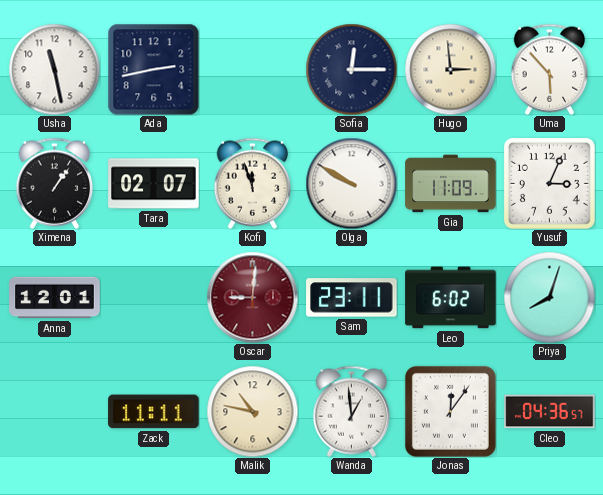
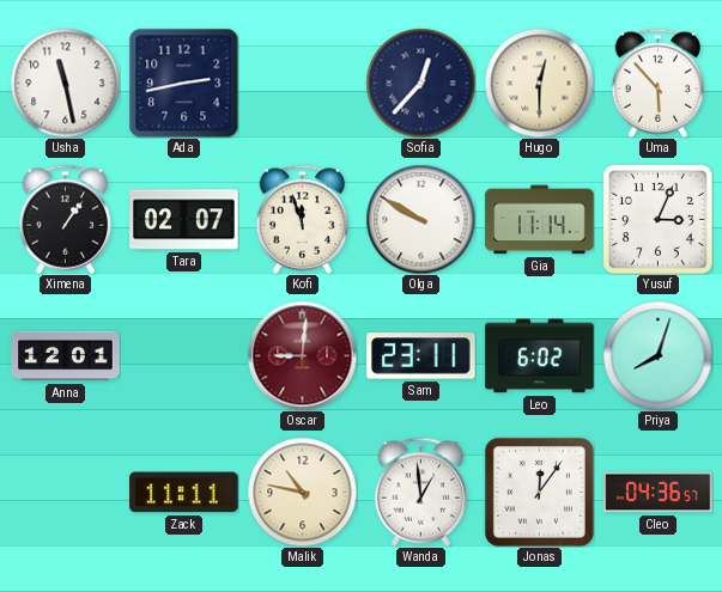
Sofia: 12:15 -> 12:37
Hugo: 2:59 -> 12:30
Gia: 11:09 -> 11:14
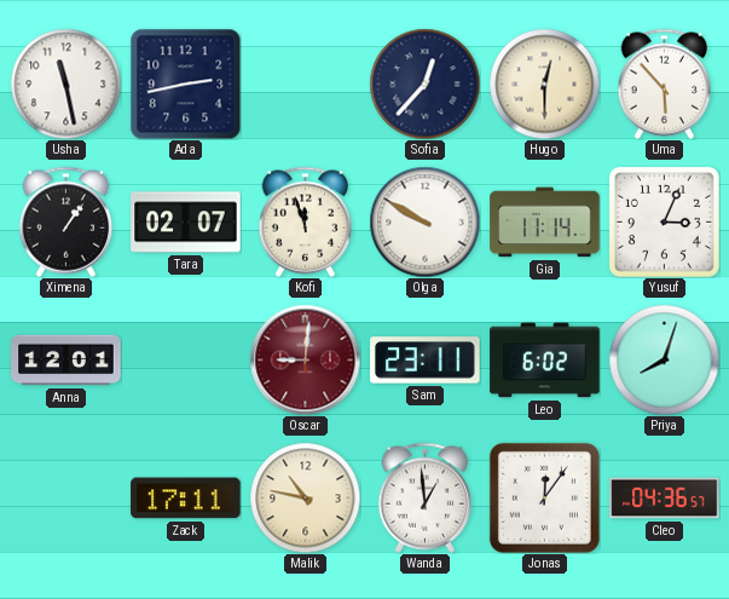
Zack: 11:11 -> 17:11
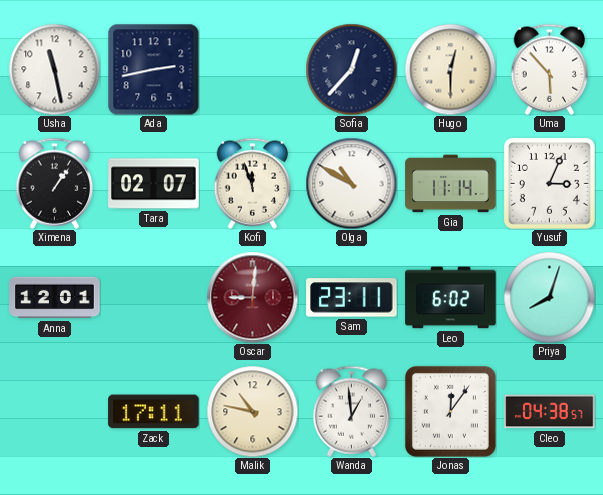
Olga: 9:50 -> 10:50
Cleo: 04:36 -> 04:38
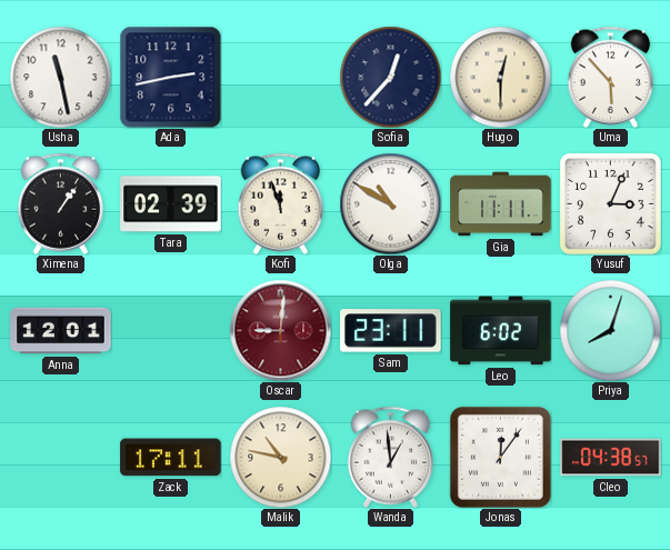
Tara: 02:07 -> 02:39
Gia: 11:14 -> 11:11
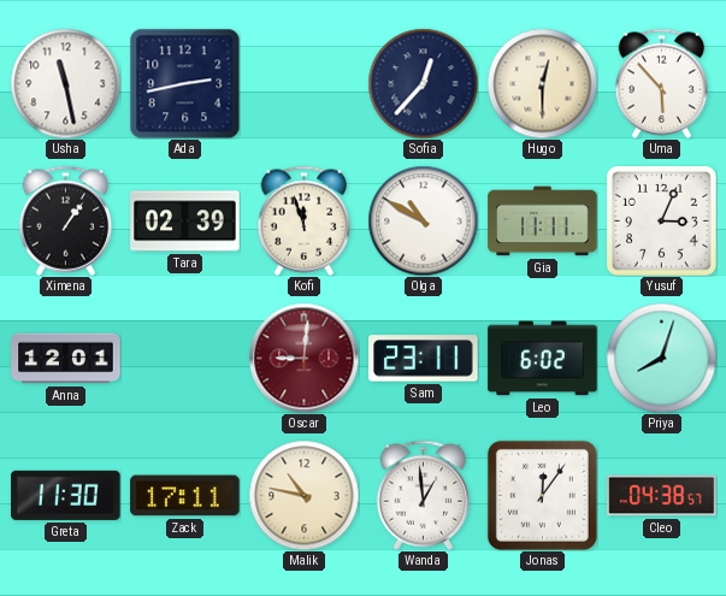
Greta: none -> 11:30
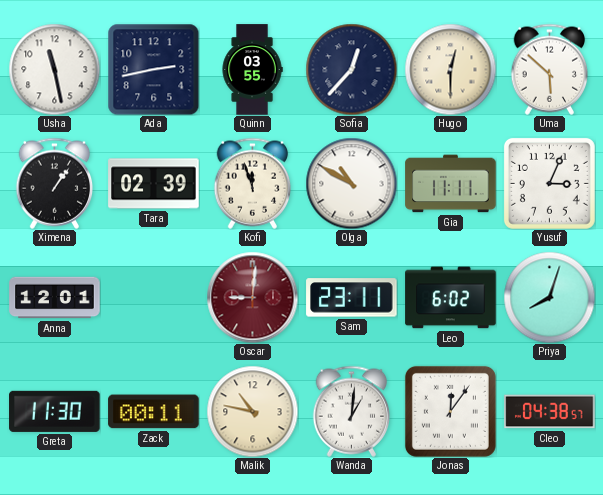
Quinn: none -> 03:55
Uma: 5:53 -> 5:52
Zack: 17:11 -> 00:11
Wanda: 12:59 -> 1:01
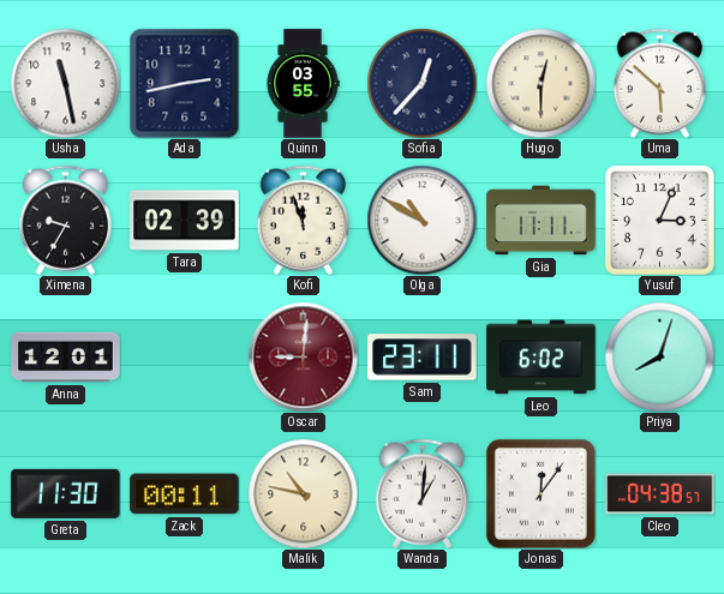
Ximena: 1:06 -> 9:35
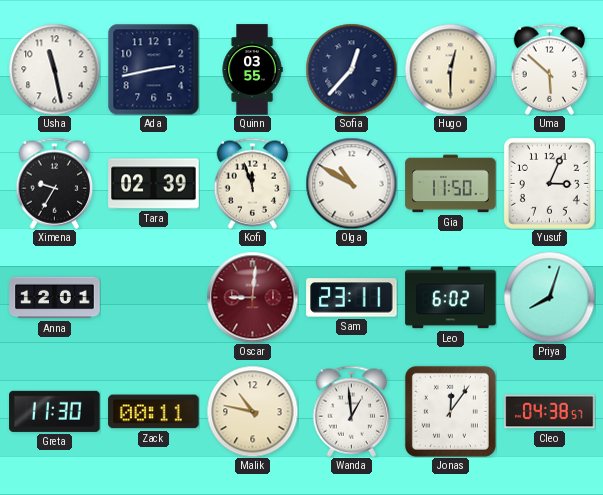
Gia: 11:11 -> 11:50
Wanda: 1:01 -> 12:59
